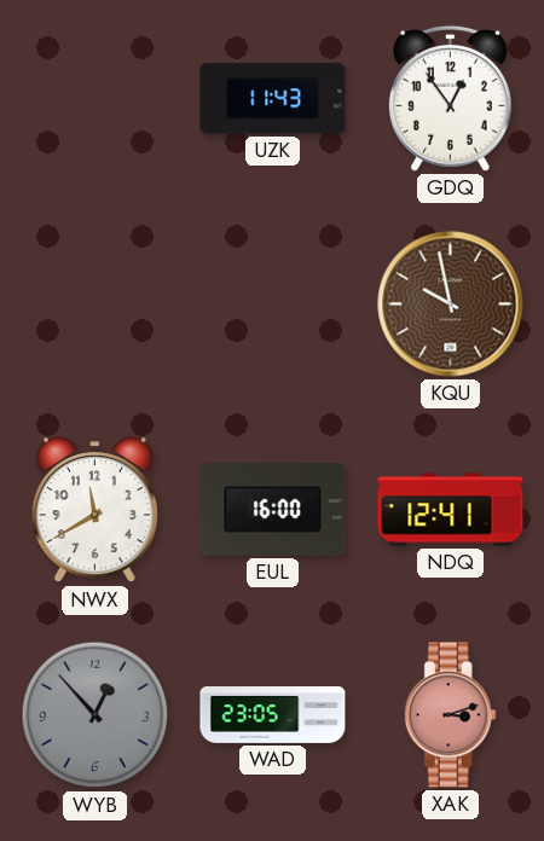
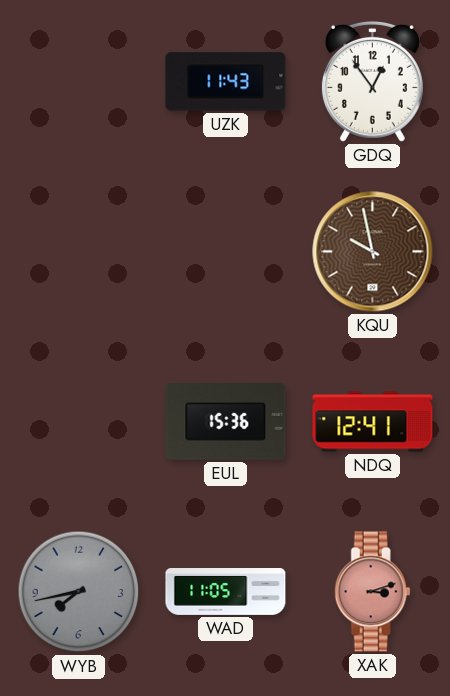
NWX: 11:40 -> none
EUL: 16:00 -> 15:36
WYB: 12:53 -> 7:43
WAD: 23:05 -> 11:05
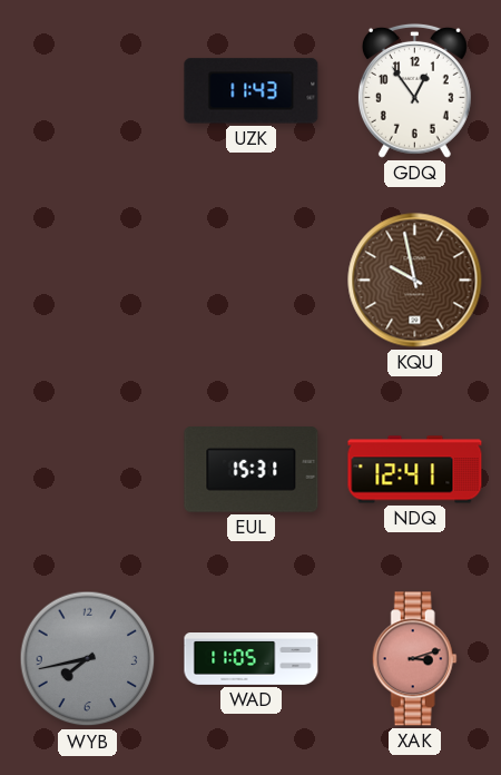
EUL: 15:36 -> 15:31
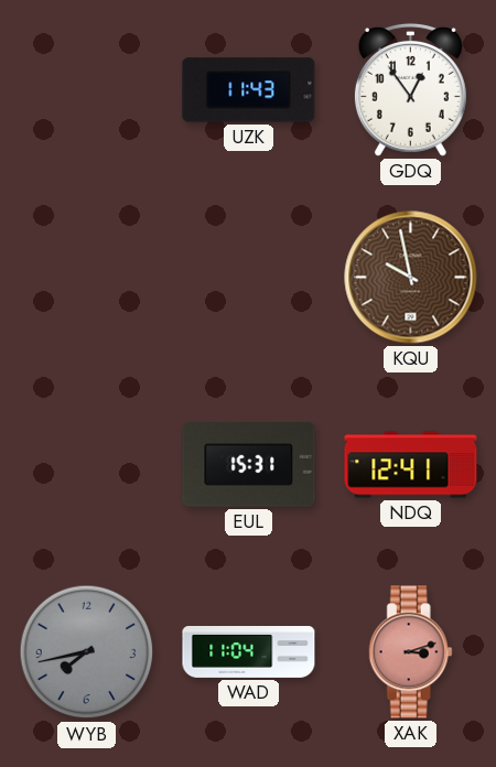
WAD: 11:05 -> 11:04
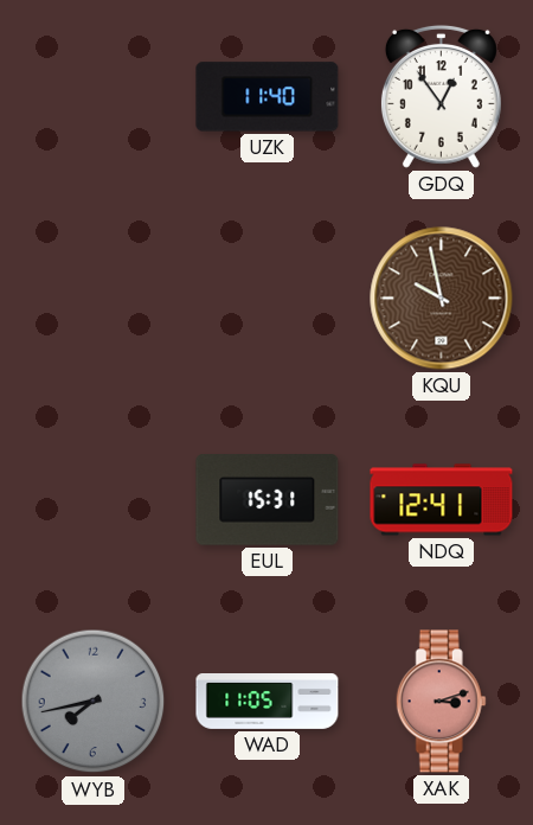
UZK: 11:43 -> 11:40
WAD: 11:04 -> 11:05
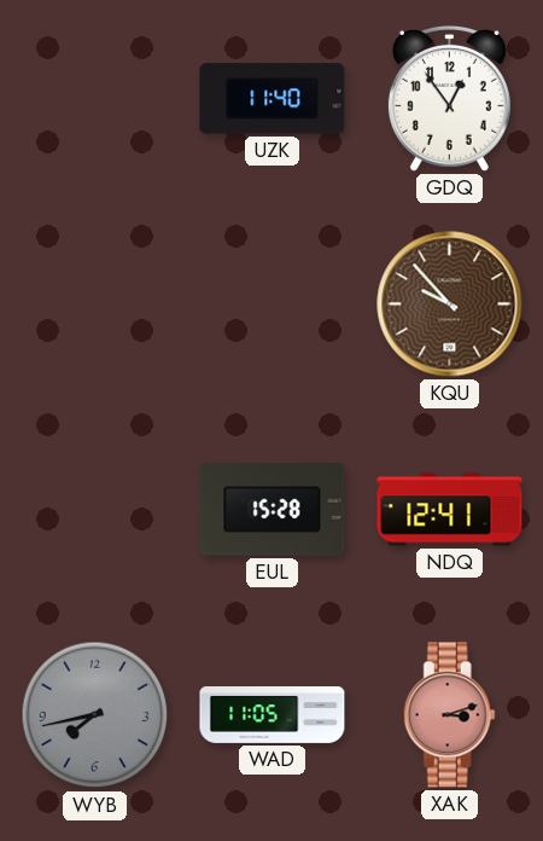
KQU: 9:58 -> 9:53
EUL: 15:31 -> 15:28
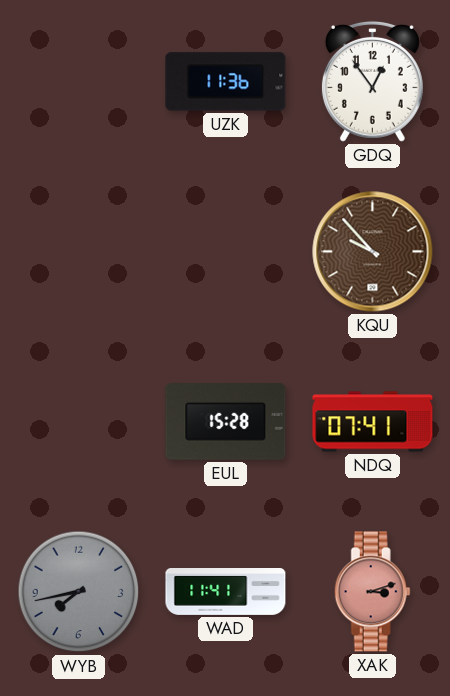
UZK: 11:40 -> 11:36
NDQ: 12:41 -> 07:41
WAD: 11:05 -> 11:41
